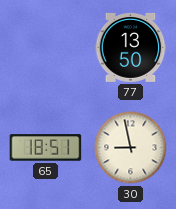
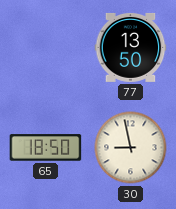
65: 18:51 -> 18:50
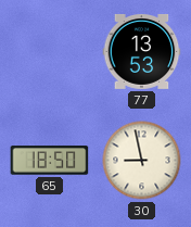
77: 13:50 -> 13:53
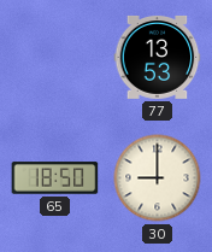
30: 8:58 -> 9:00
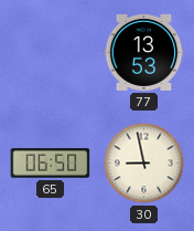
65: 18:50 -> 06:50
30: 9:00 -> 8:58
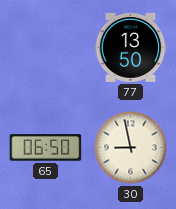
77: 13:53 -> 13:50
